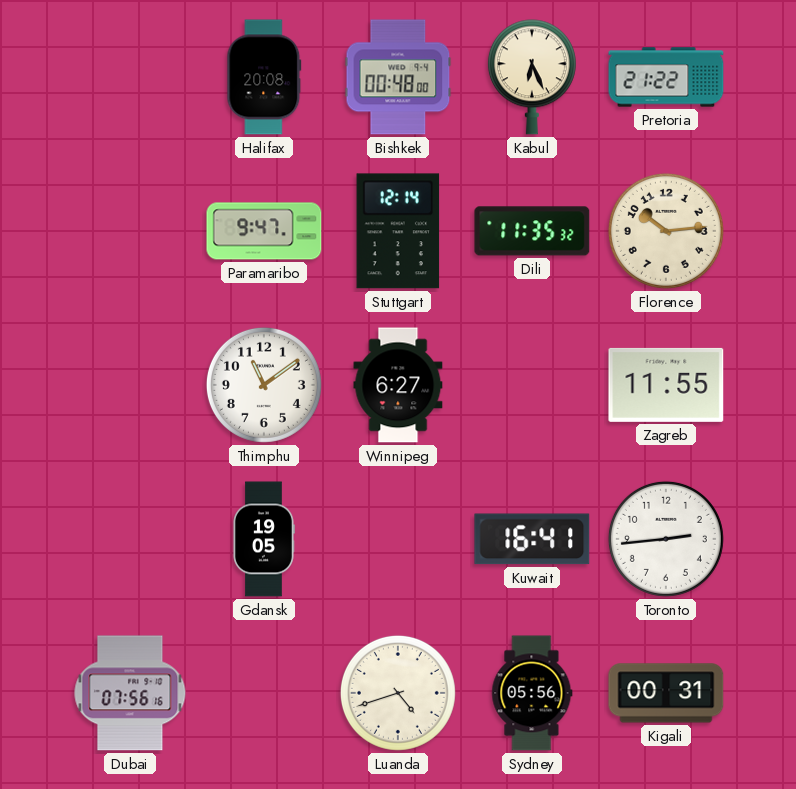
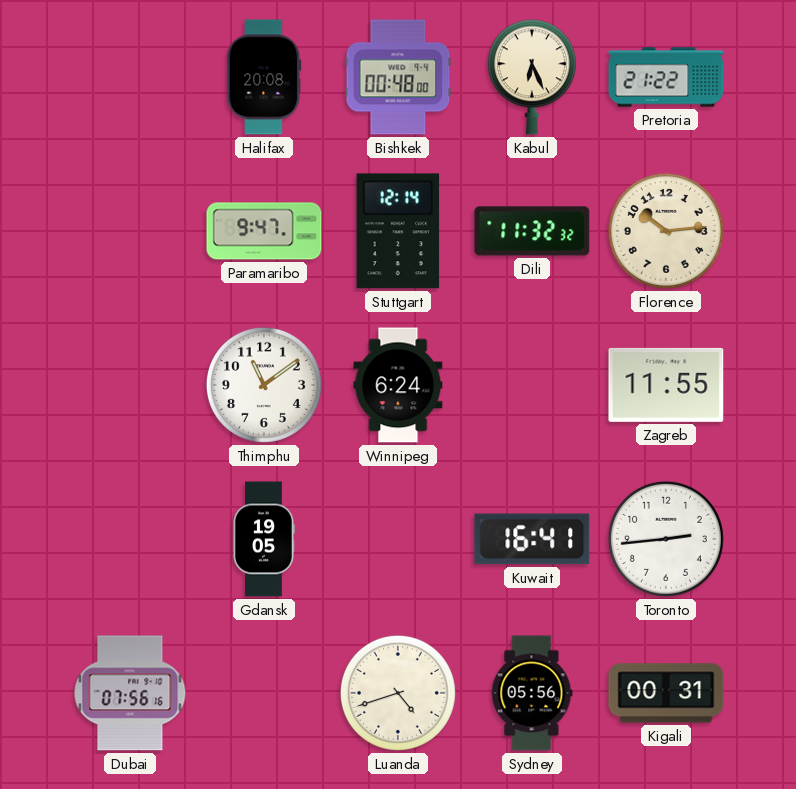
Dili: 11:35 -> 11:32
Winnipeg: 6:27 -> 6:24
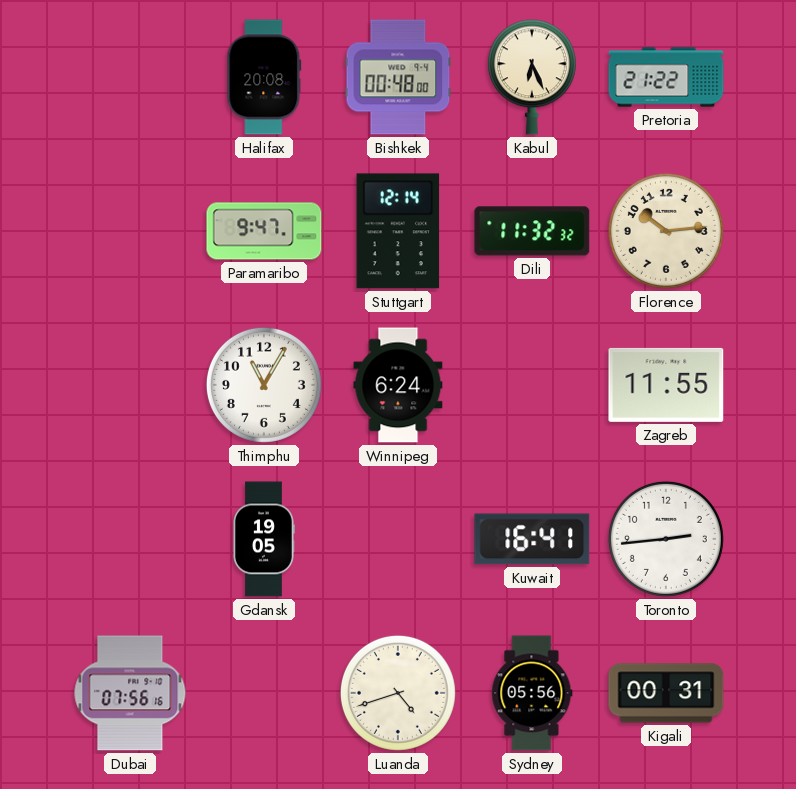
Thimphu: 11:09 -> 11:05
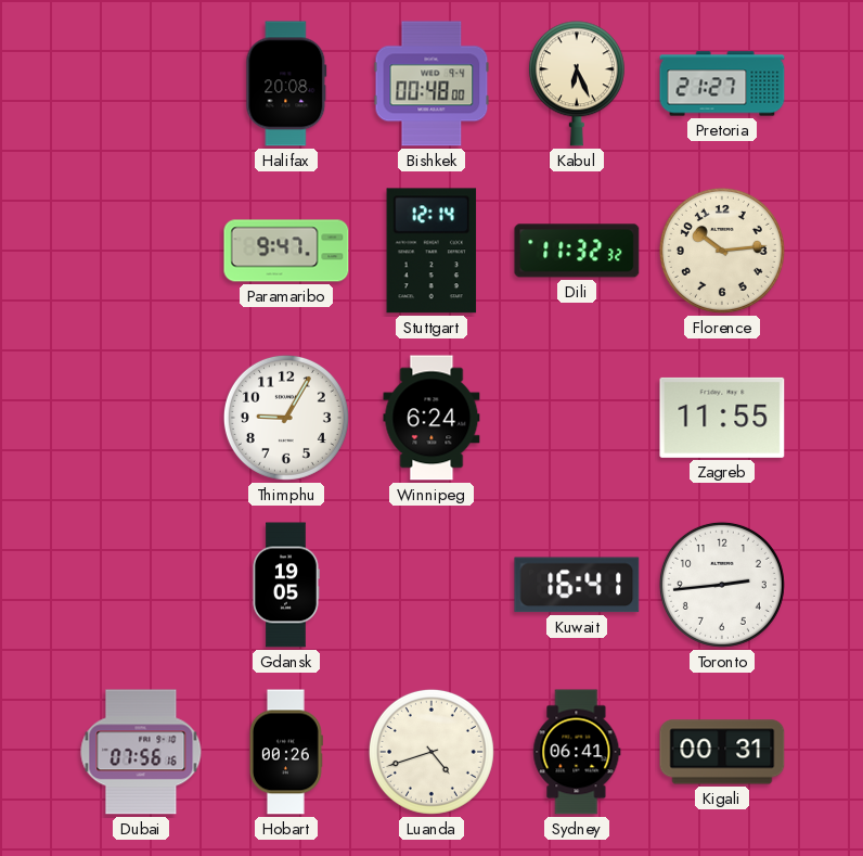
Pretoria: 21:22 -> 21:27
Thimphu: 11:05 -> 9:05
Hobart: none -> 00:26
Sydney: 05:56 -> 06:41
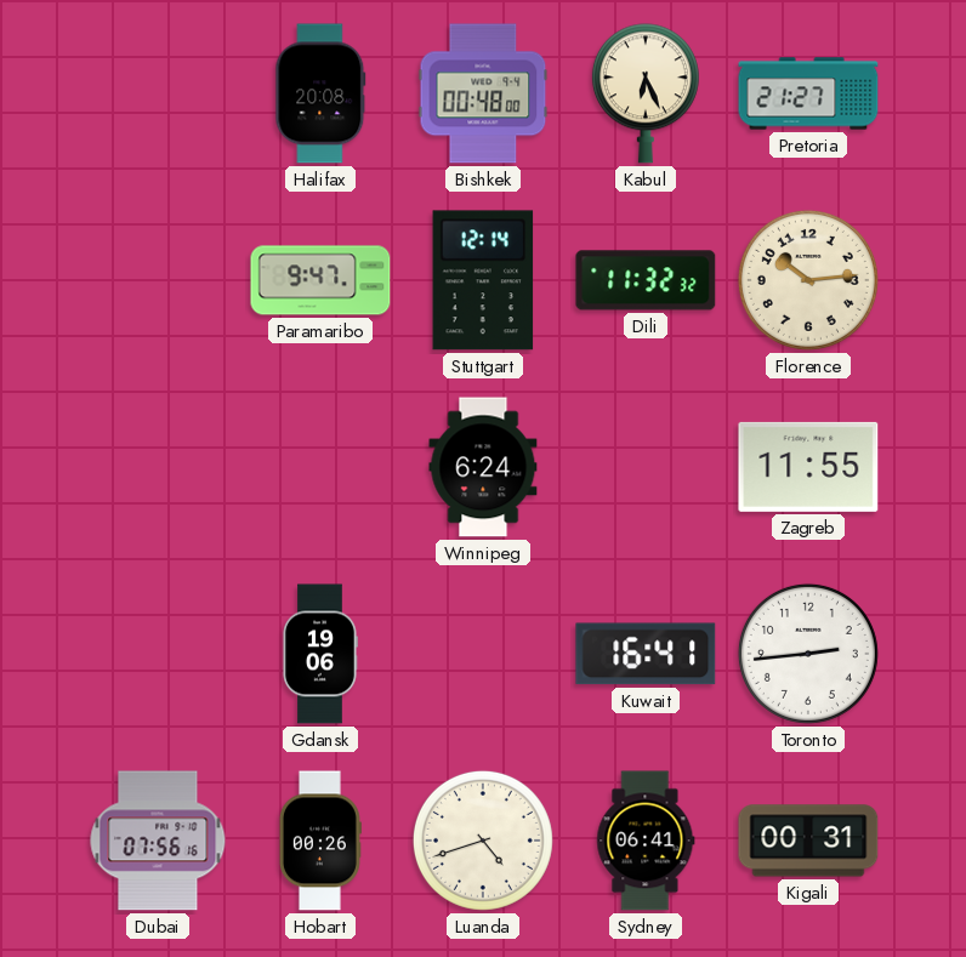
Thimphu: 9:05 -> none
Gdansk: 19:05 -> 19:06
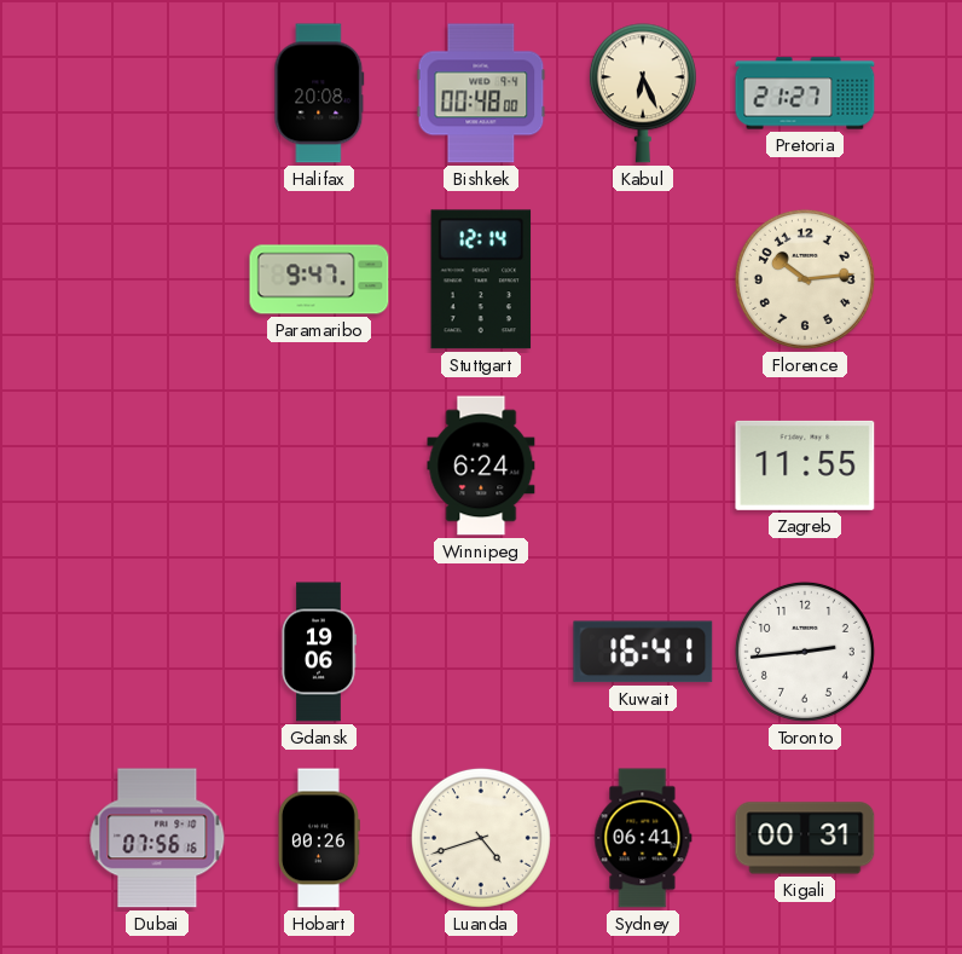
Dili: 11:32 -> none
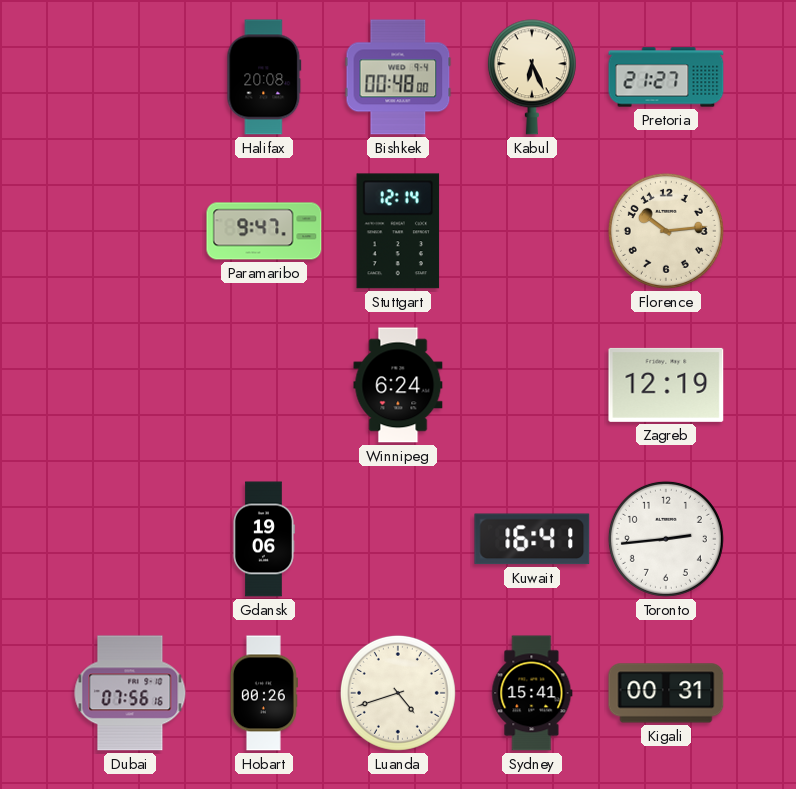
Zagreb: 11:55 -> 12:19
Sydney: 06:41 -> 15:41
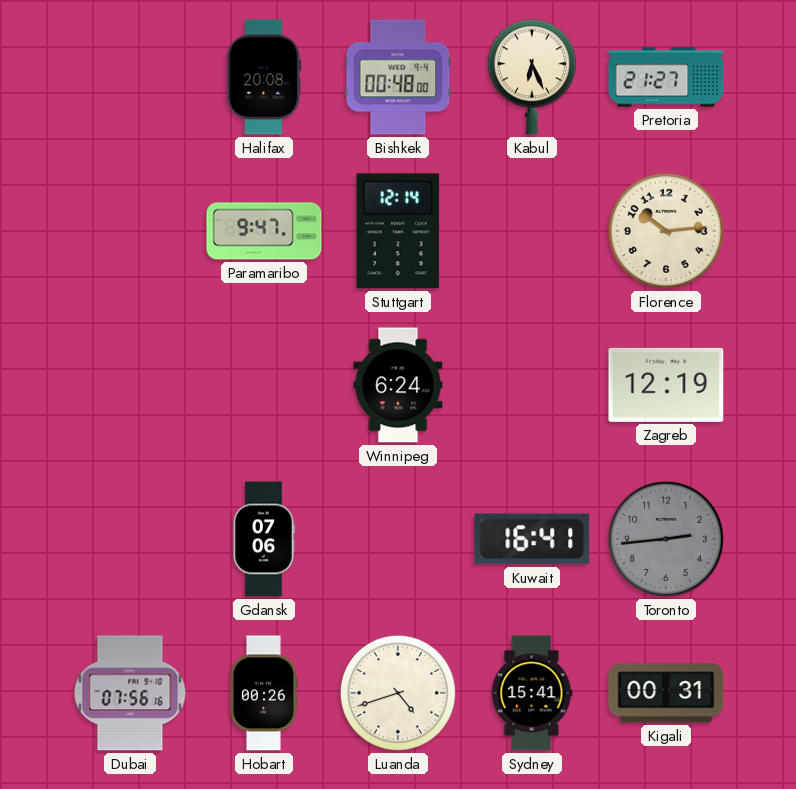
Gdansk: 19:06 -> 07:06
Toronto dial: white -> grey
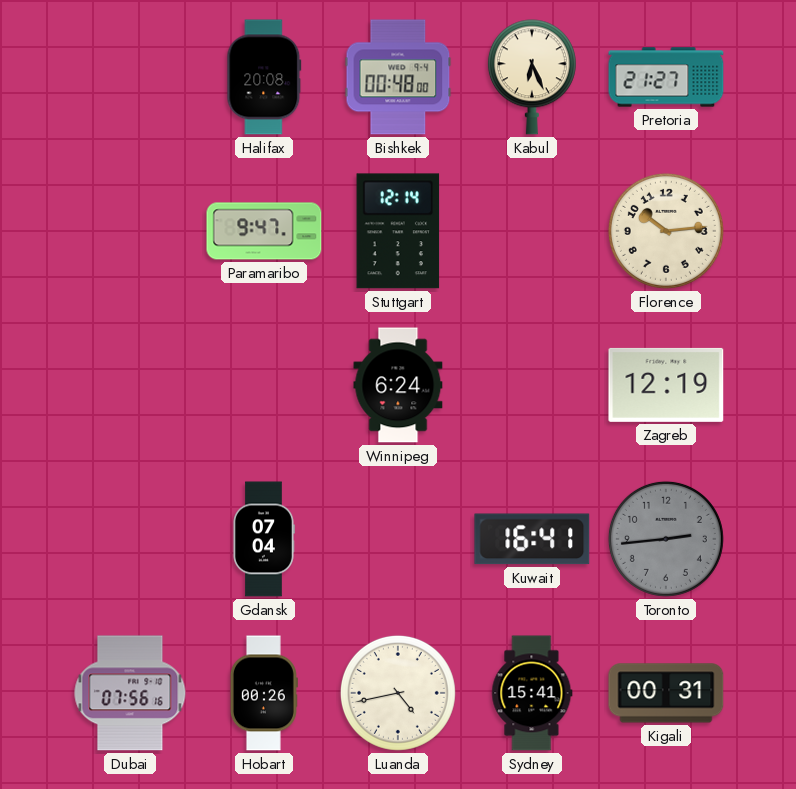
Gdansk: 07:06 -> 07:04
Luanda: 4:42 -> 4:43
